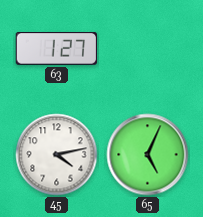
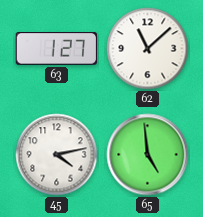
62: none -> 11:08
65: 5:04 -> 4:59
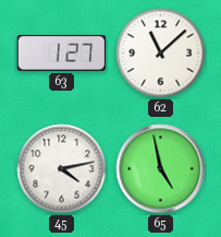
65: 4:59 -> 4:58
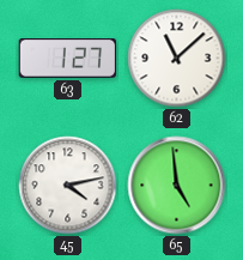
65: 4:58 -> 4:59
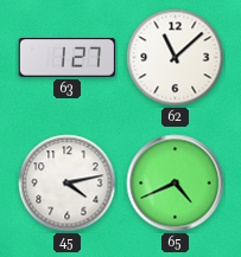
65: 4:59 -> 4:41
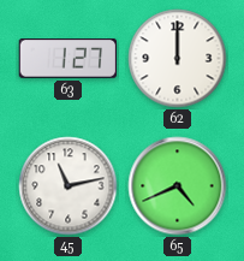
62: 11:08 -> 12:00
45: 4:13 -> 11:13
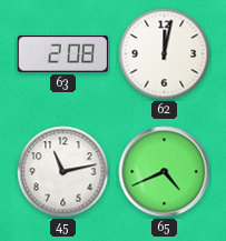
63: 1:27 -> 2:08
62: 12:00 -> 12:02
